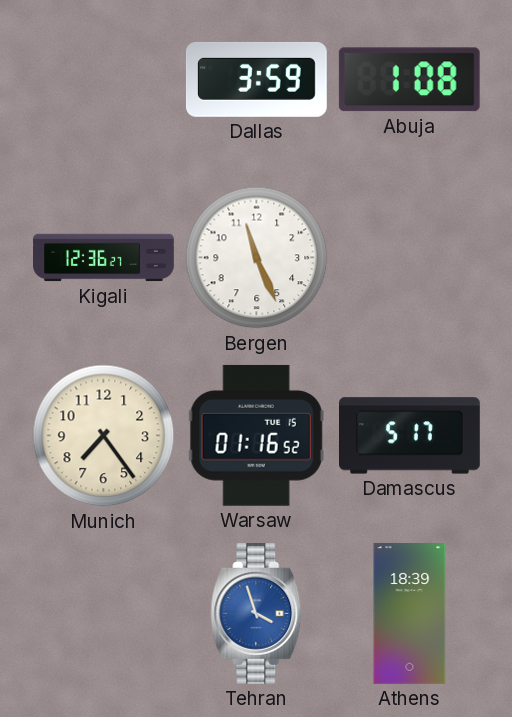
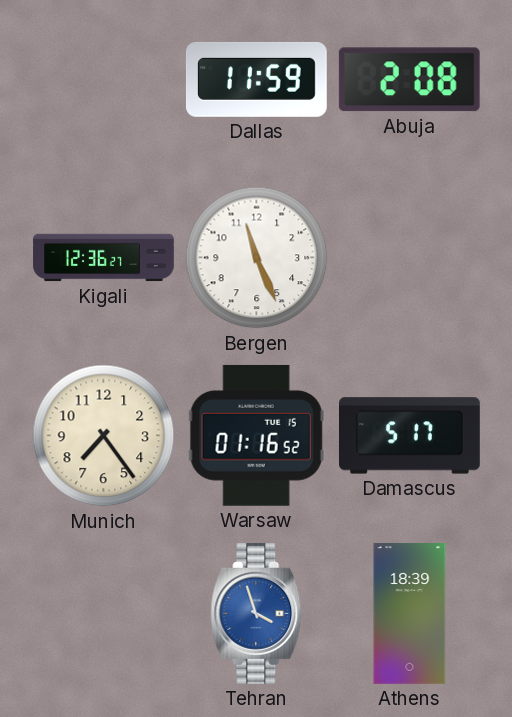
Dallas: 3:59 -> 11:59
Abuja: 1:08 -> 2:08
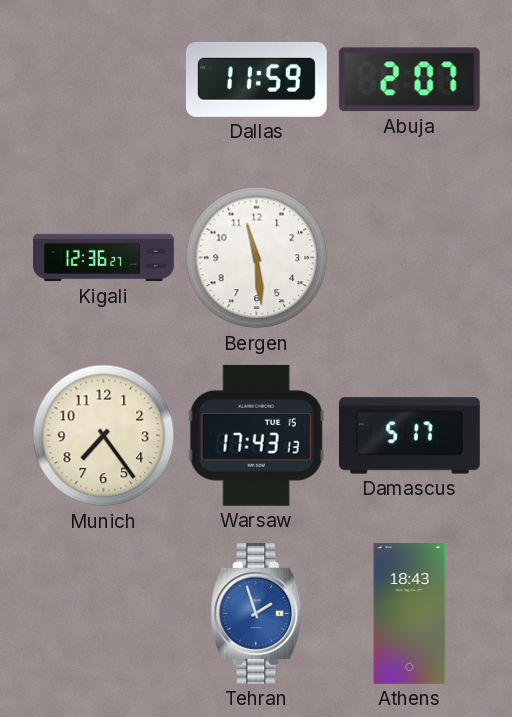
Abuja: 2:08 -> 2:07
Bergen: 11:26 -> 11:29
Warsaw: 01:16 -> 17:43
Tehran: 3:57 -> 1:57
Athens: 18:39 -> 18:43
